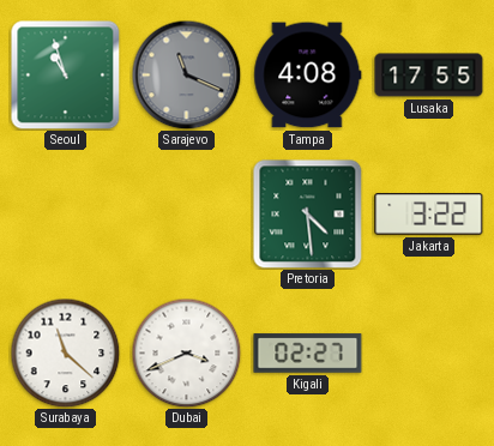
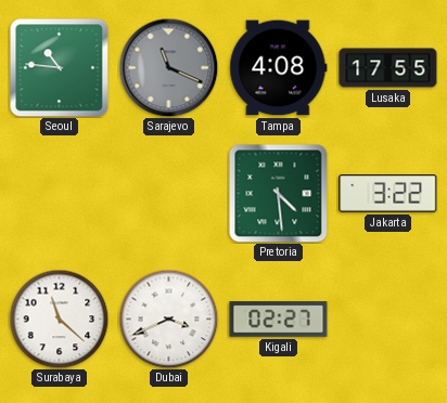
Seoul: 10:57 -> 10:46
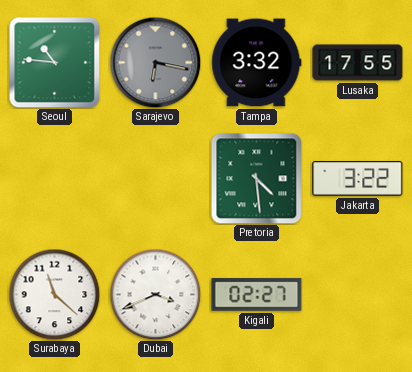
Sarajevo: 11:19 -> 6:17
Tampa: 4:08 -> 3:32
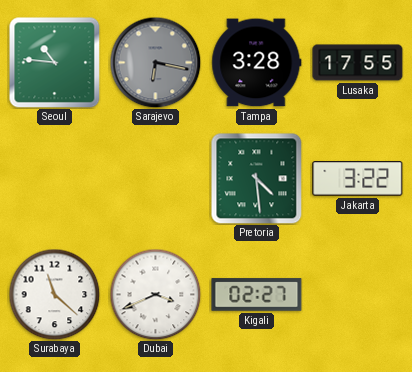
Tampa: 3:32 -> 3:28
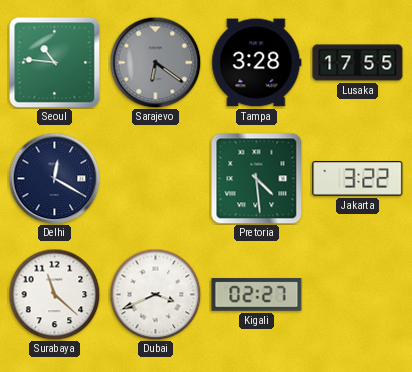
Sarajevo: 6:17 -> 6:21
Delhi: none -> 12:20
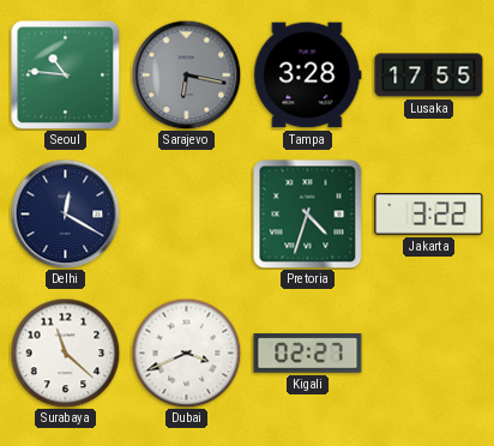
Sarajevo: 6:21 -> 6:17
Pretoria: 4:29 -> 4:33
